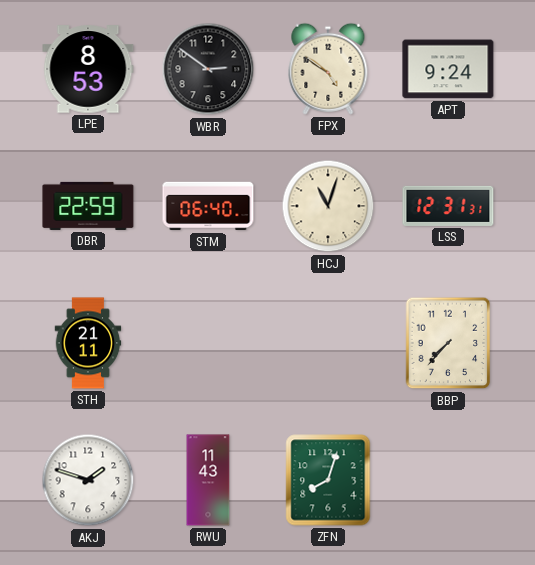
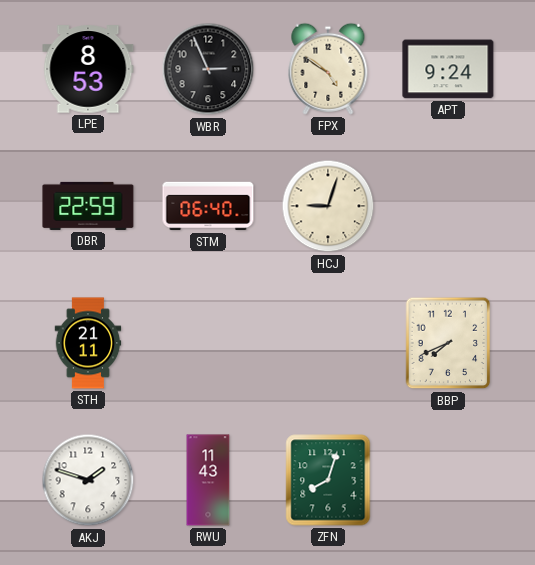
WBR: 2:51 -> 2:56
HCJ: 11:03 -> 9:03
LSS: 12:31 -> none
BBP: 7:37 -> 7:41
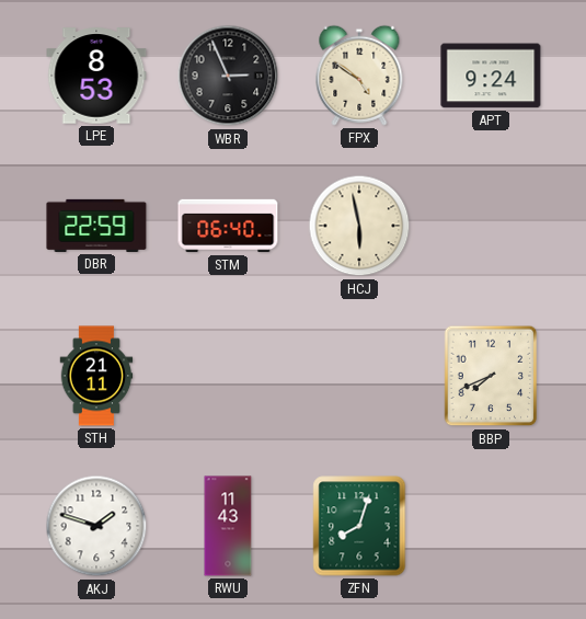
HCJ: 9:03 -> 5:58
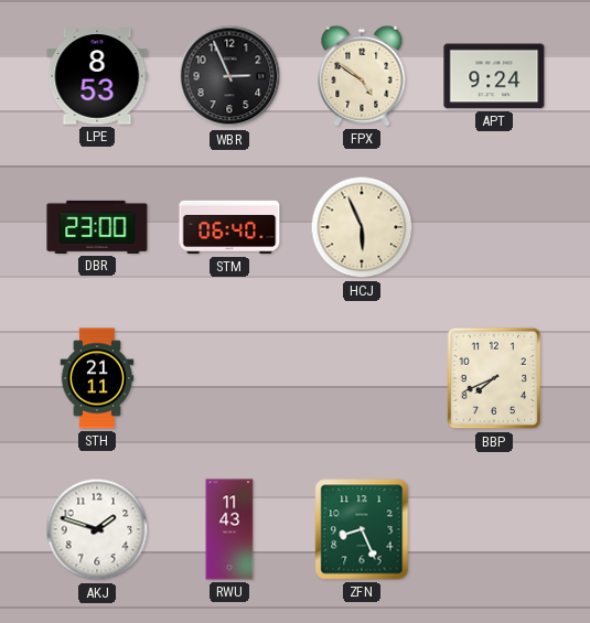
DBR: 22:59 -> 23:00
HCJ: 5:58 -> 5:56
ZFN: 8:03 -> 8:26
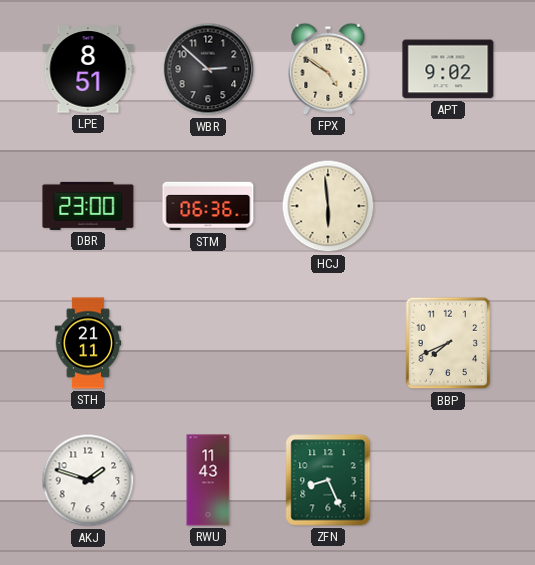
LPE: 8:53 -> 8:51
WBR: 2:56 -> 2:52
APT: 9:24 -> 9:02
STM: 06:40 -> 06:36
HCJ: 5:56 -> 5:59
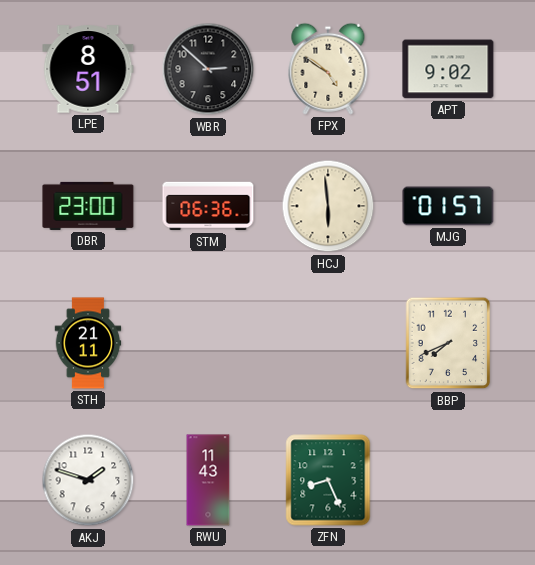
MJG: none -> 01:57
